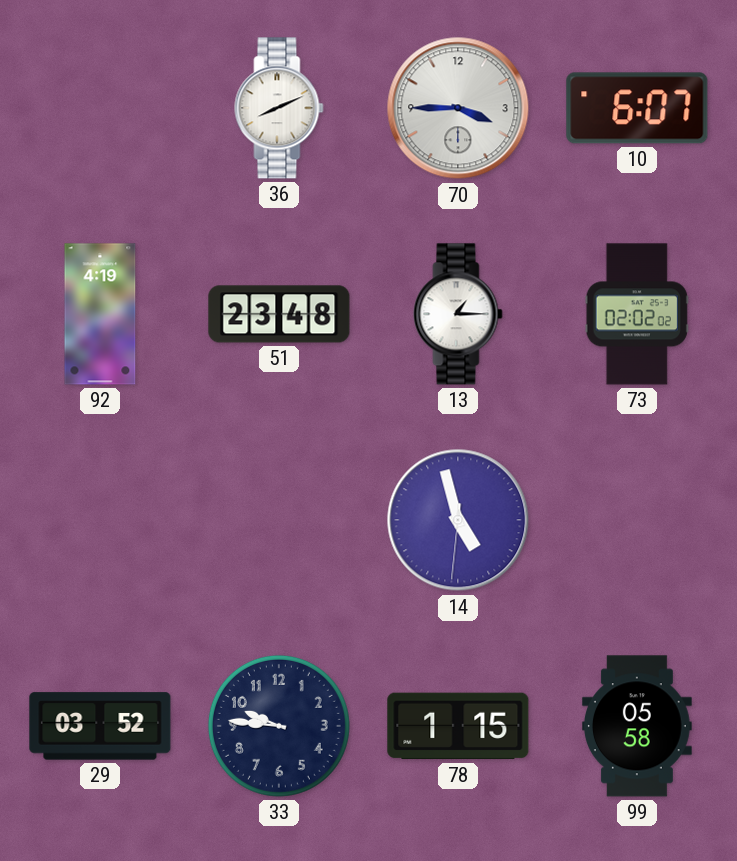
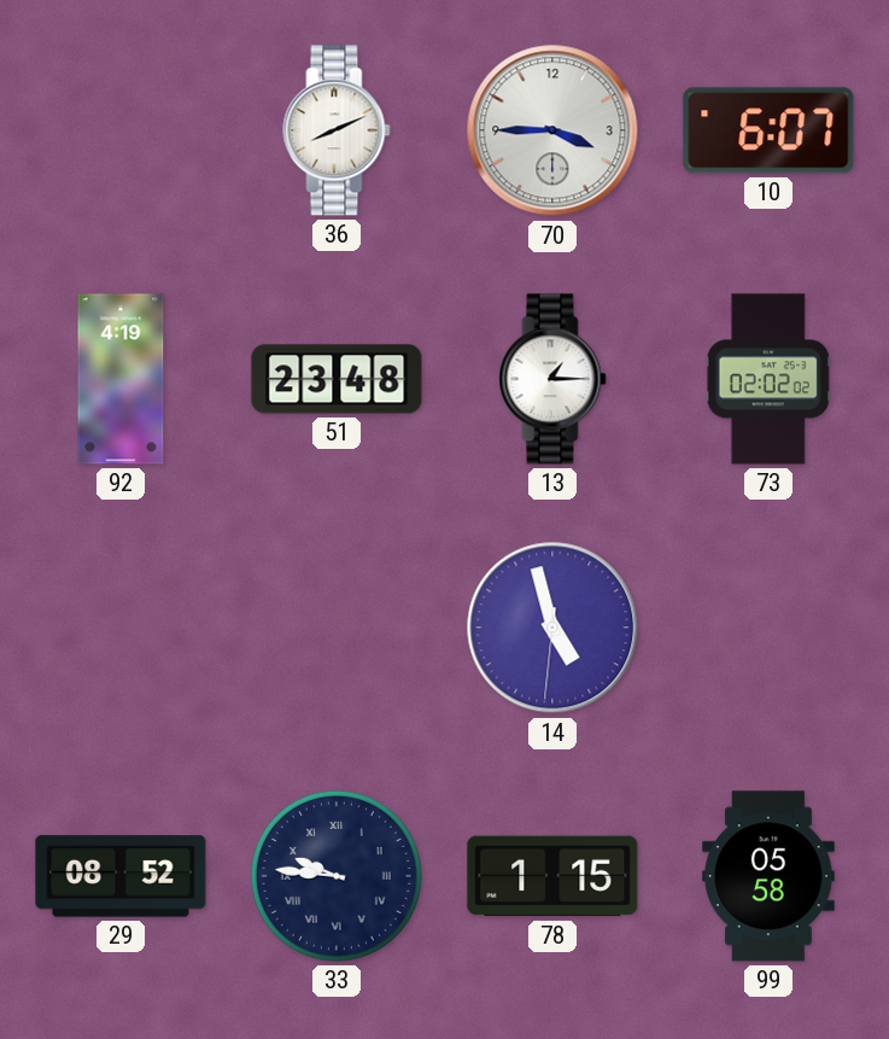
29: 03:52 -> 08:52
33 numerals: Arabic -> Roman
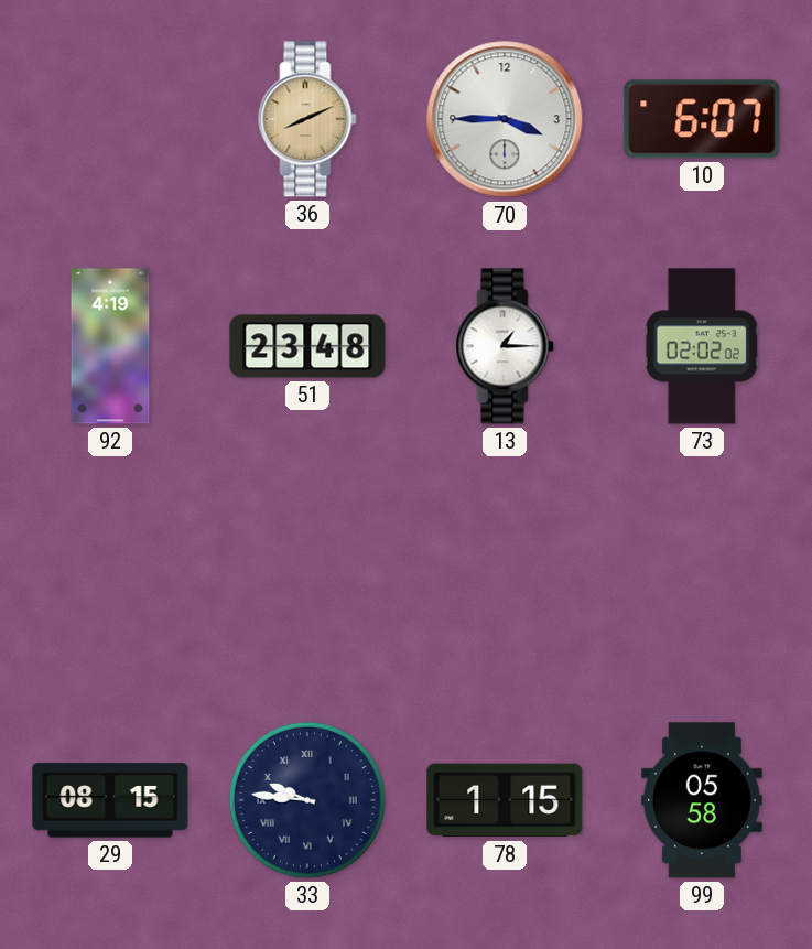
36 dial: white -> champagne
14: 4:57 -> none
29: 08:52 -> 08:15
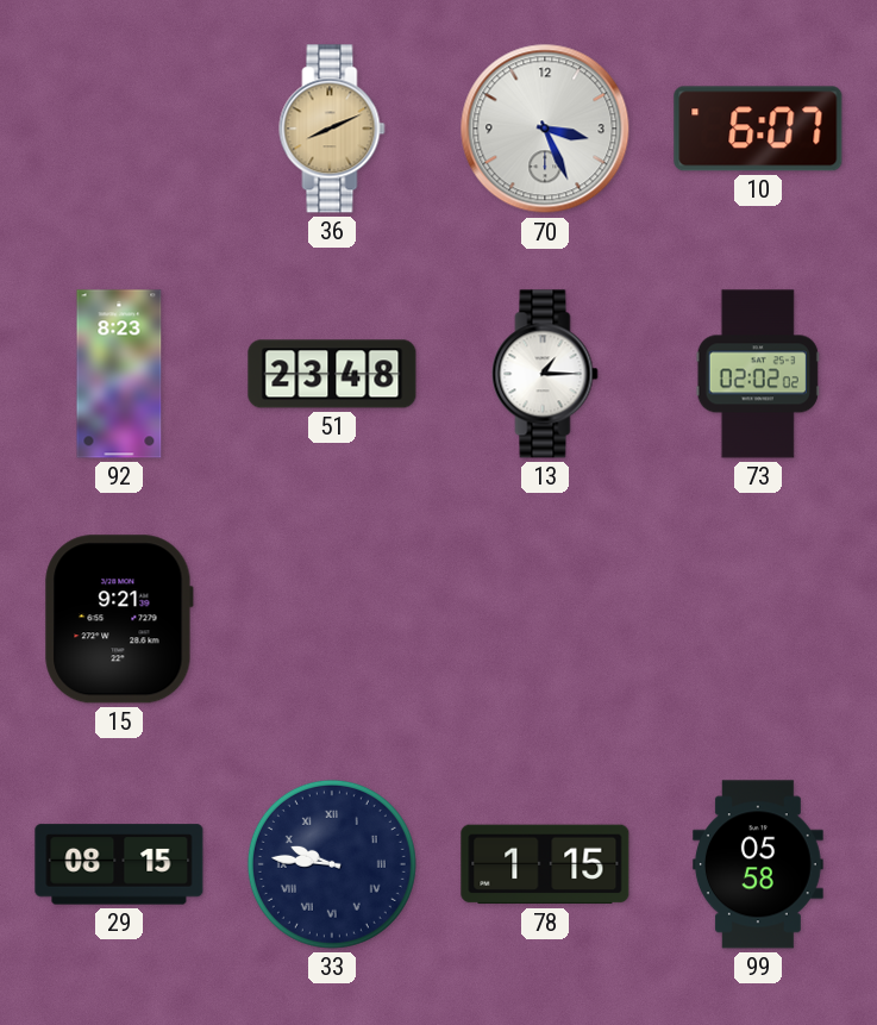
70: 3:45 -> 3:26
92: 4:19 -> 8:23
15: none -> 9:21
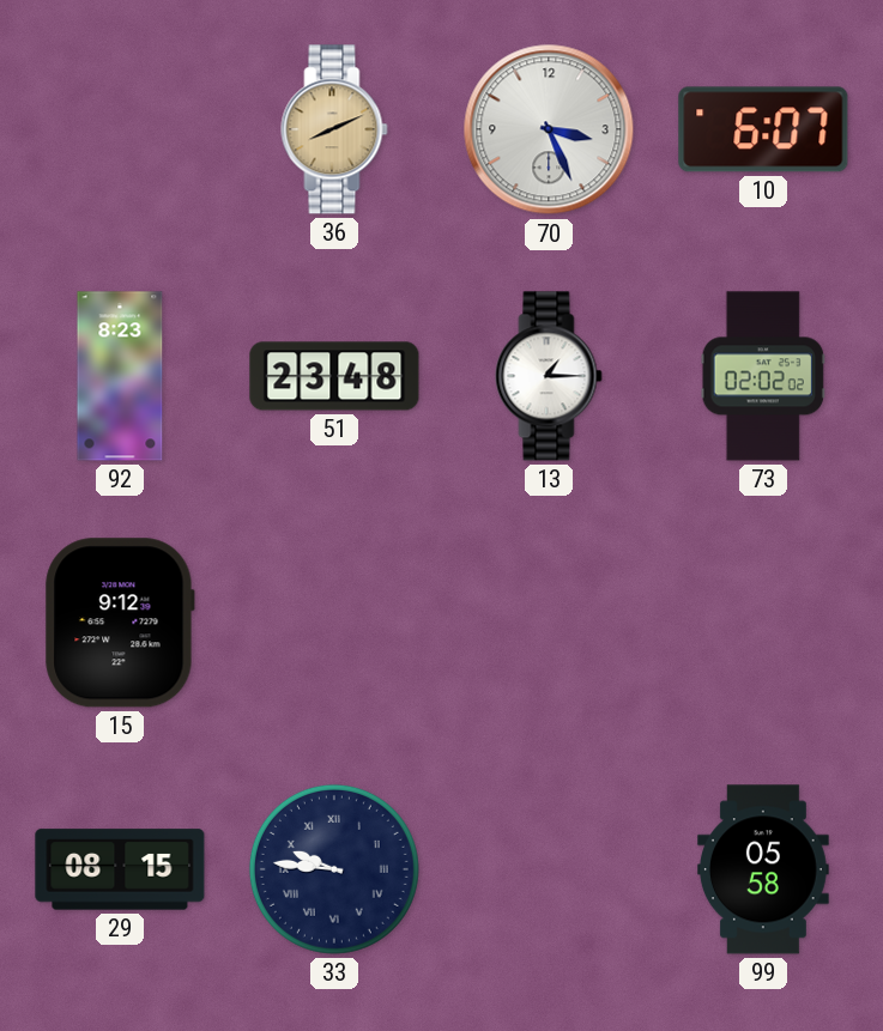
15: 9:21 -> 9:12
78: 1:15 -> none
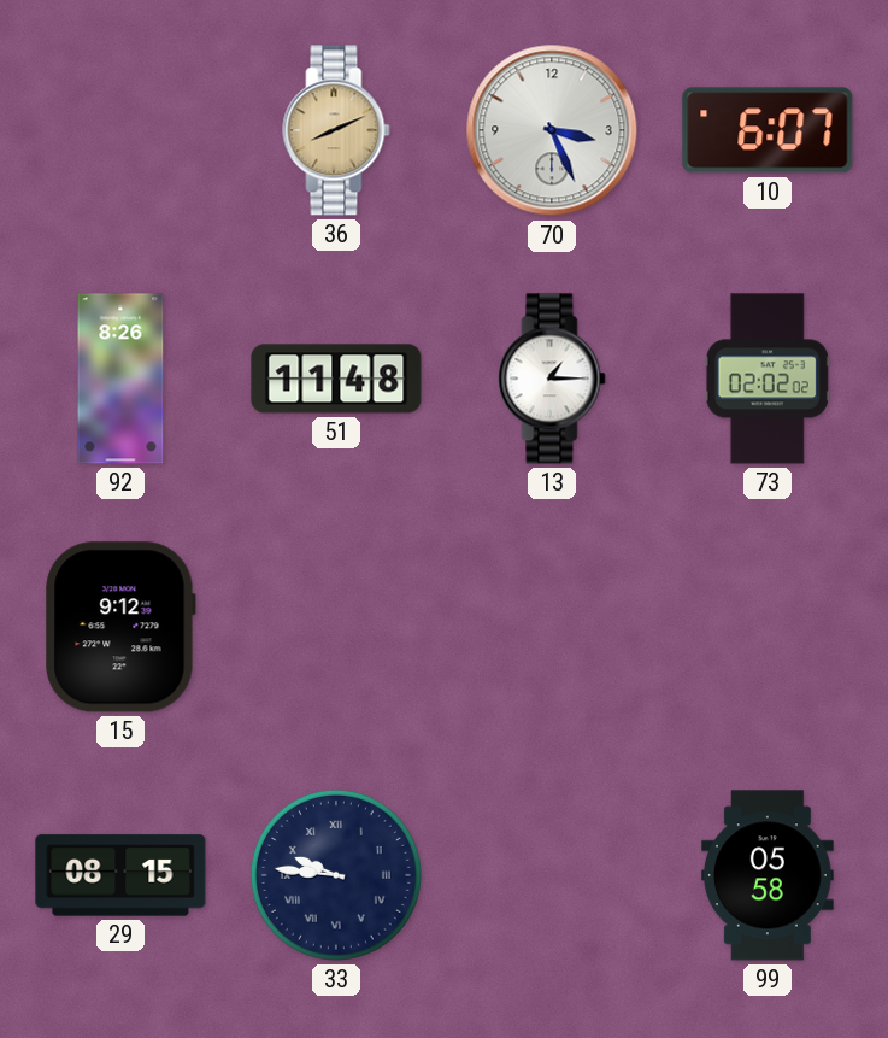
92: 8:23 -> 8:26
51: 23:48 -> 11:48
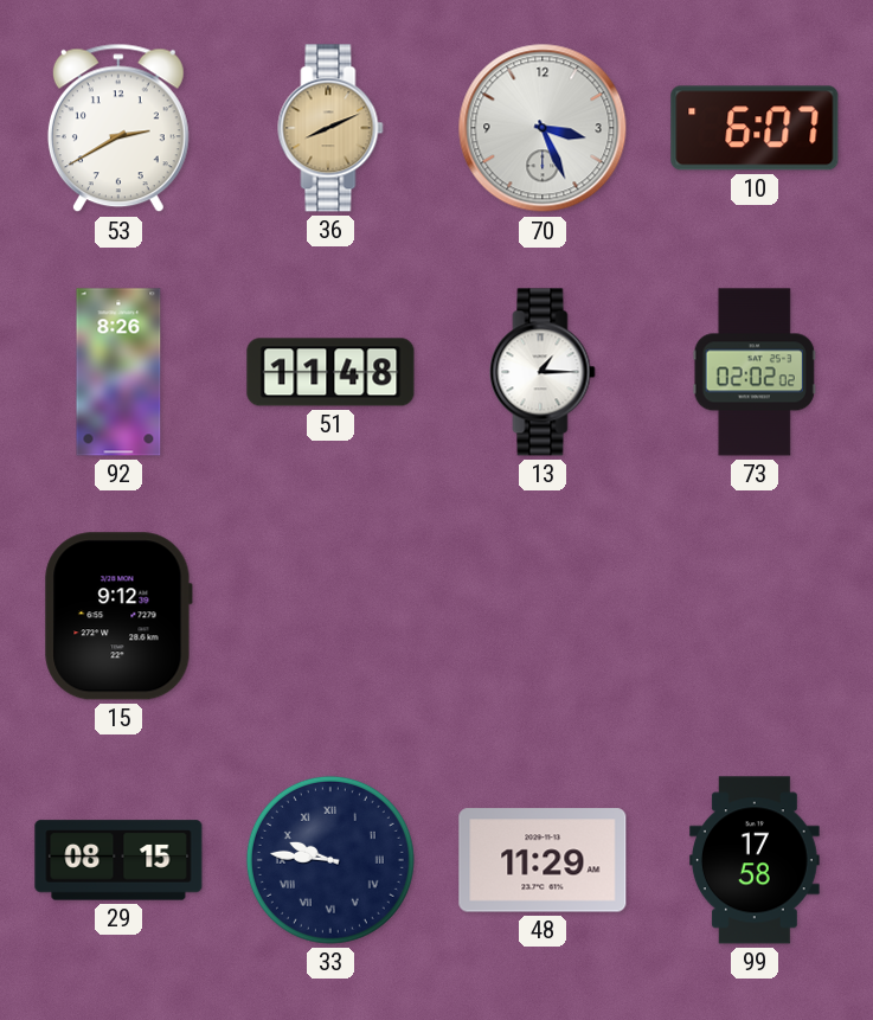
53: none -> 2:40
48: none -> 11:29
99: 05:58 -> 17:58
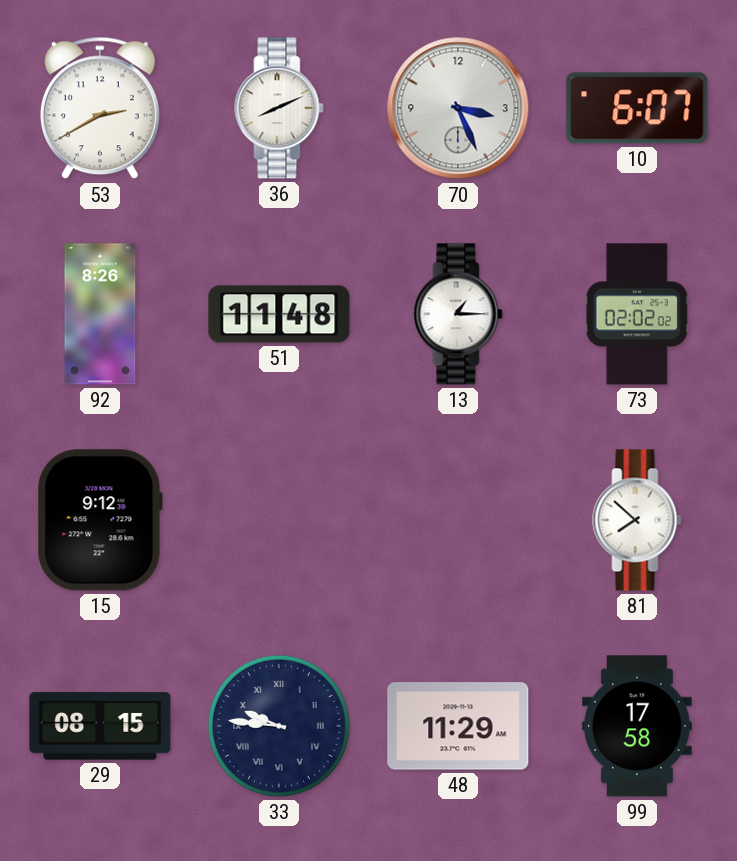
36 dial: champagne -> white
81: none -> 7:52
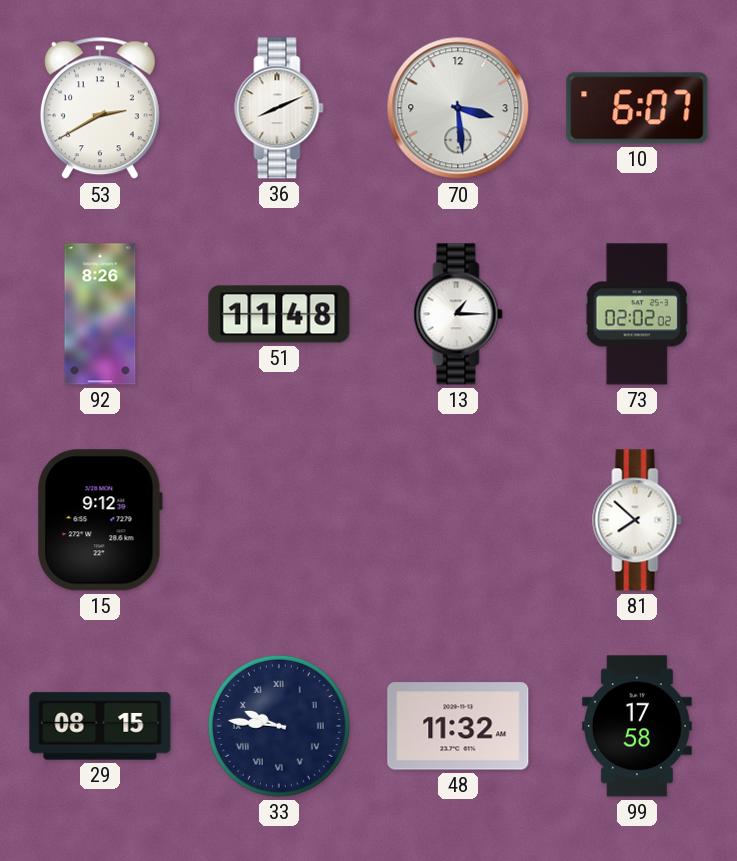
70: 3:26 -> 3:29
48: 11:29 -> 11:32
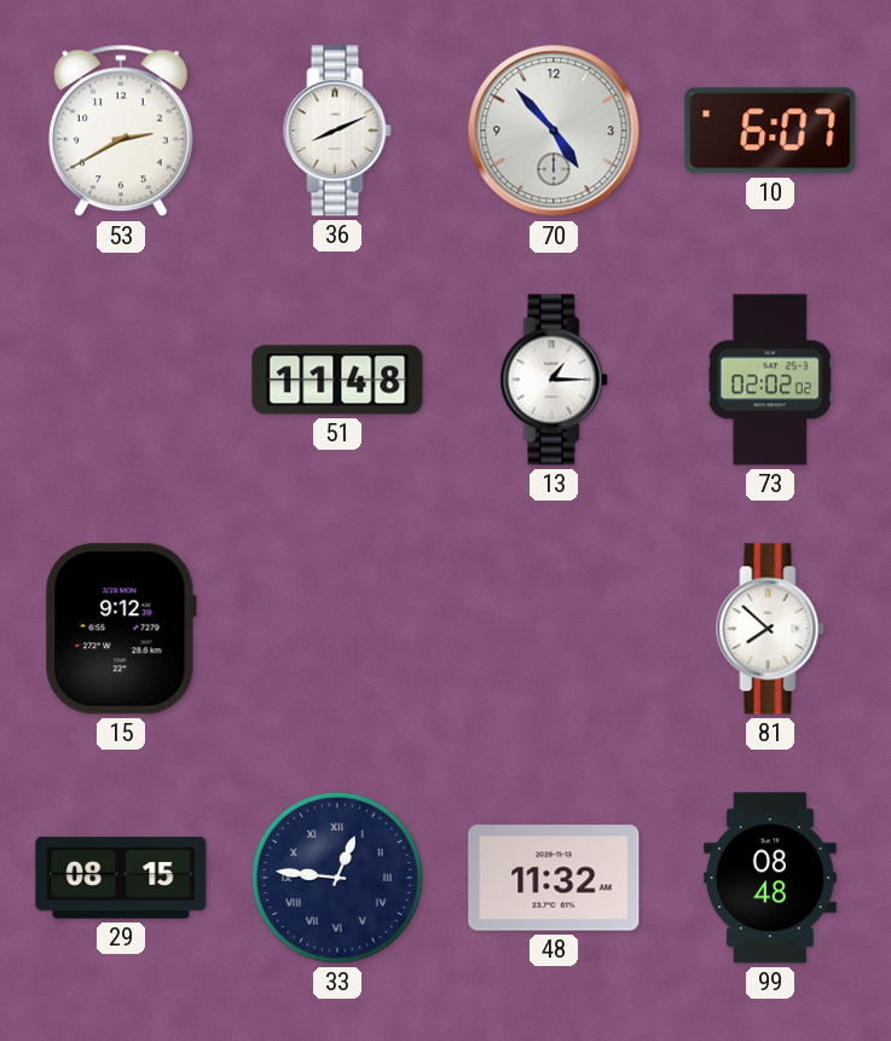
70: 3:29 -> 4:53
92: 8:26 -> none
33: 9:46 -> 12:46
99: 17:58 -> 08:48
